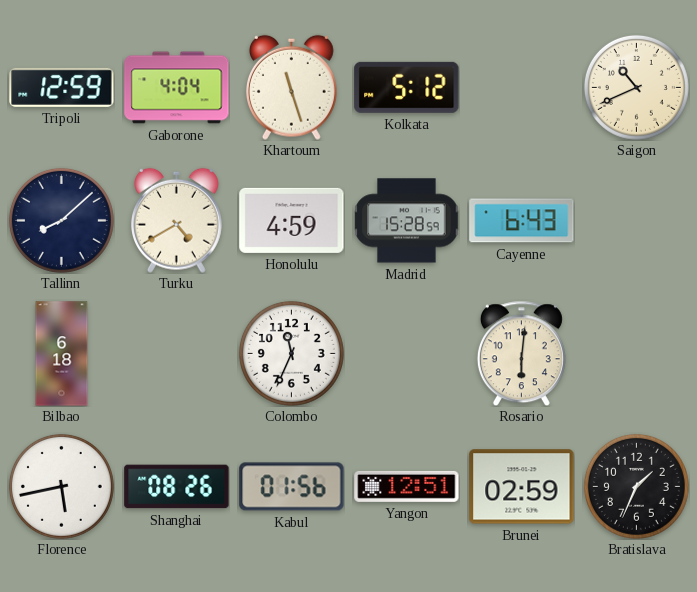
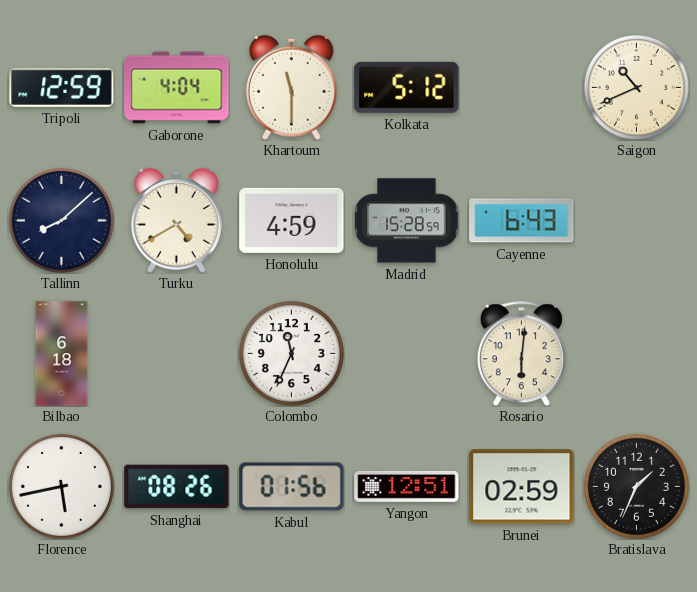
Khartoum: 11:27 -> 11:30
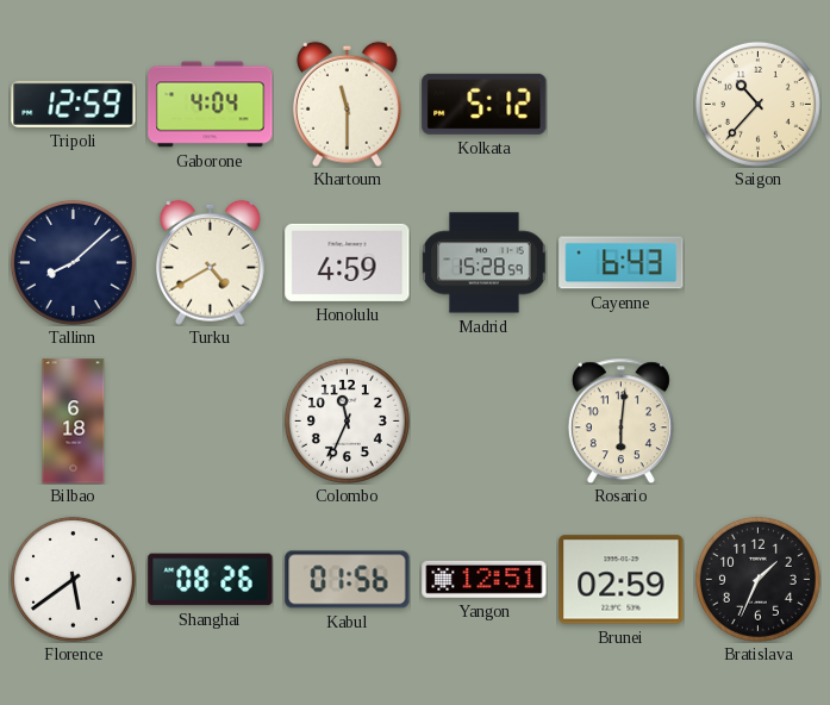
Saigon: 10:41 -> 10:37
Florence: 5:43 -> 5:39
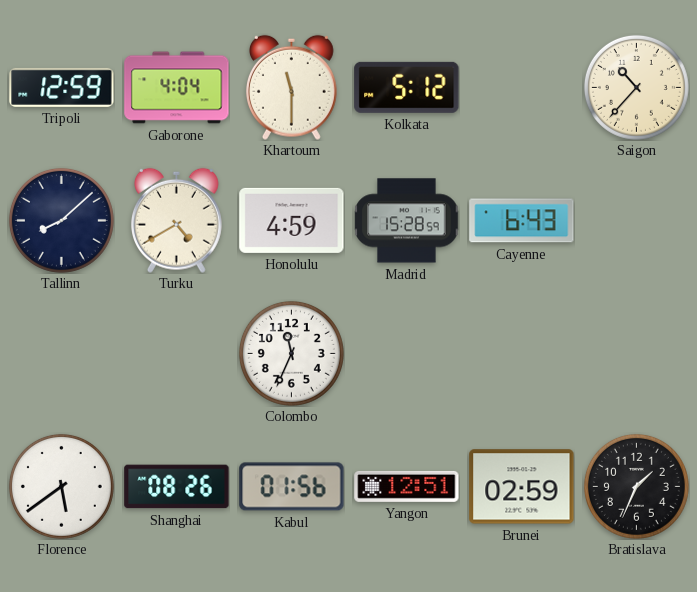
Bilbao: 6:18 -> none
Rosario: 6:01 -> none
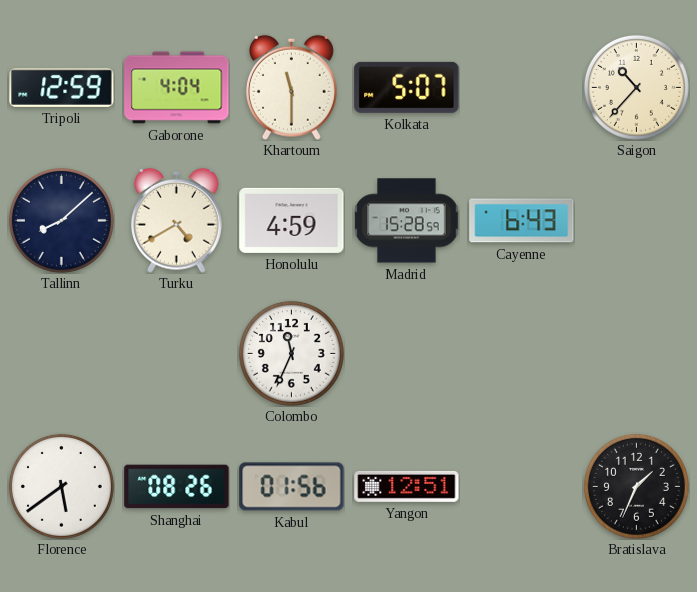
Kolkata: 5:12 -> 5:07
Brunei: 02:59 -> none
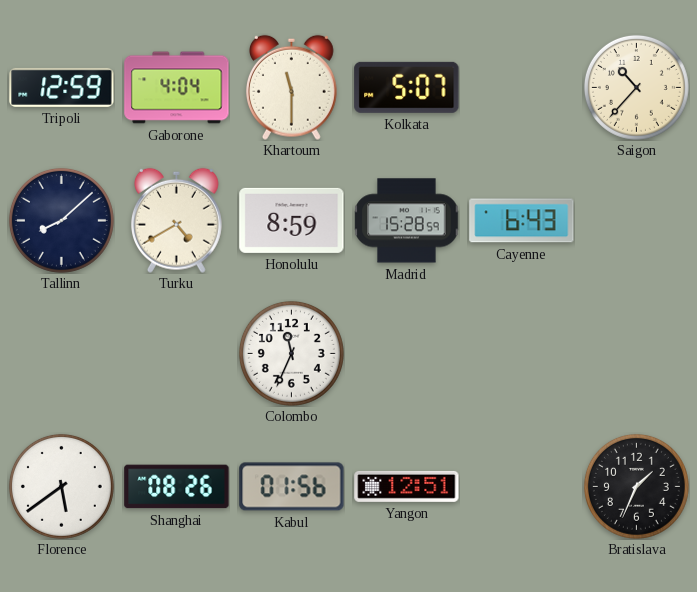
Honolulu: 4:59 -> 8:59
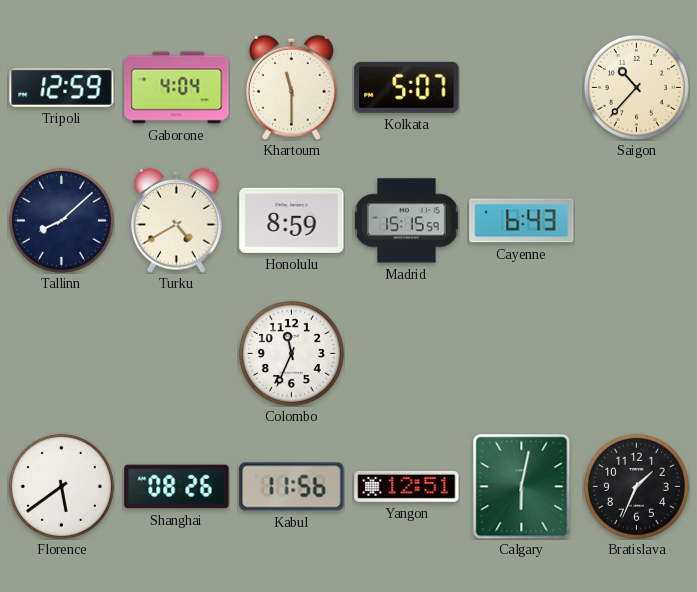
Madrid: 15:28 -> 15:15
Kabul: 01:56 -> 11:56
Calgary: none -> 6:02
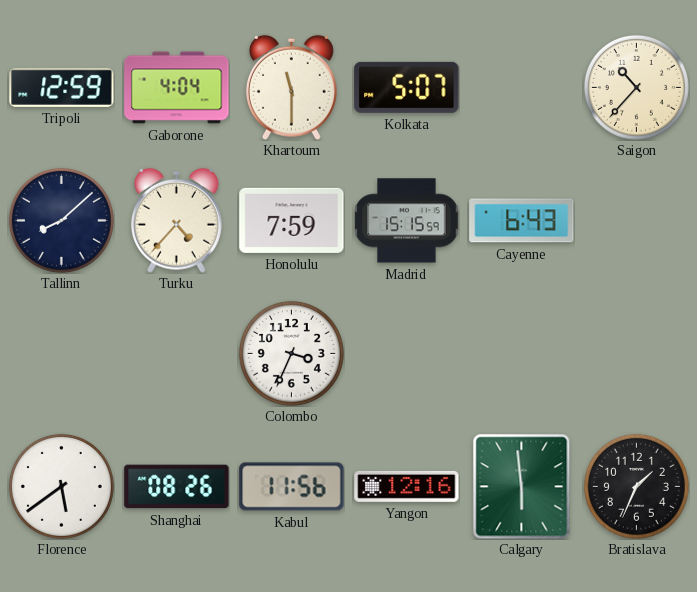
Turku: 4:40 -> 4:37
Honolulu: 8:59 -> 7:59
Colombo: 11:34 -> 3:34
Yangon: 12:51 -> 12:16
Calgary: 6:02 -> 5:59
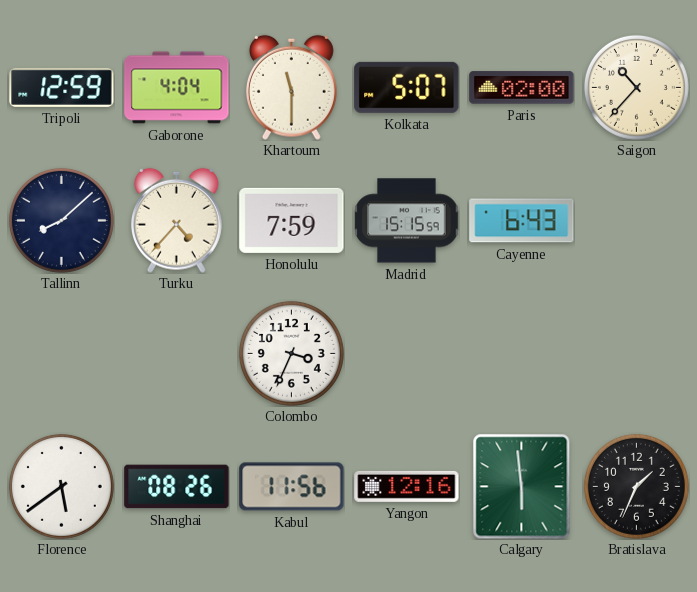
Paris: none -> 02:00
